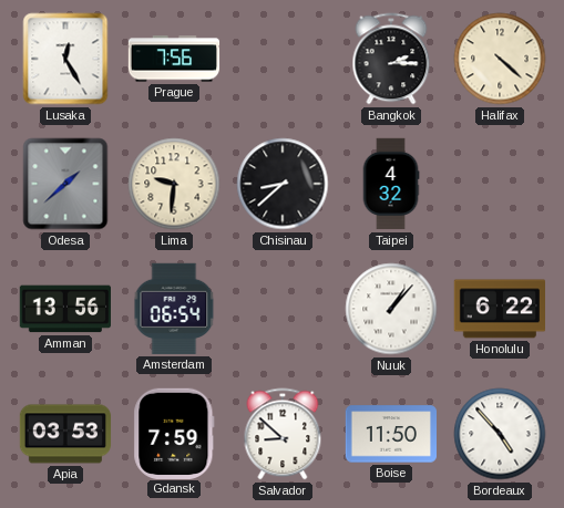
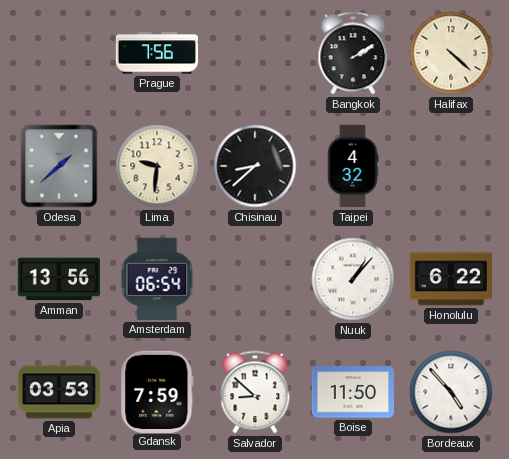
Lusaka: 12:25 -> none
Bangkok: 2:15 -> 2:10
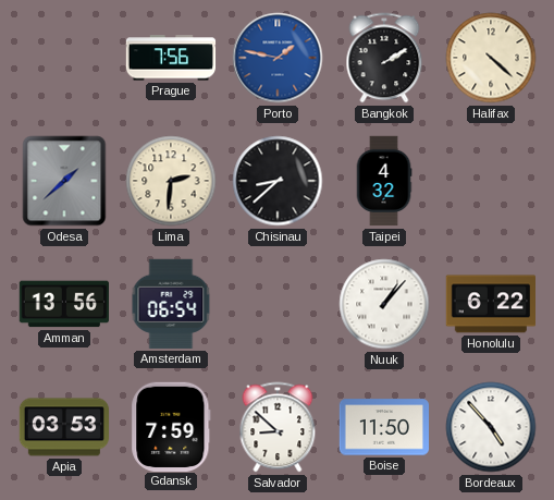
Porto: none -> 1:47
Lima: 9:31 -> 2:31
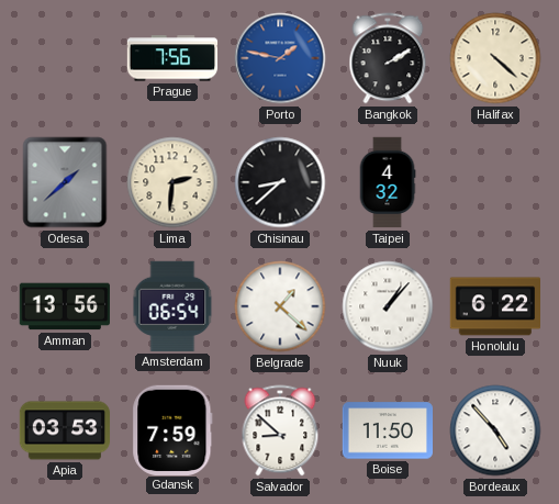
Belgrade: none -> 1:22
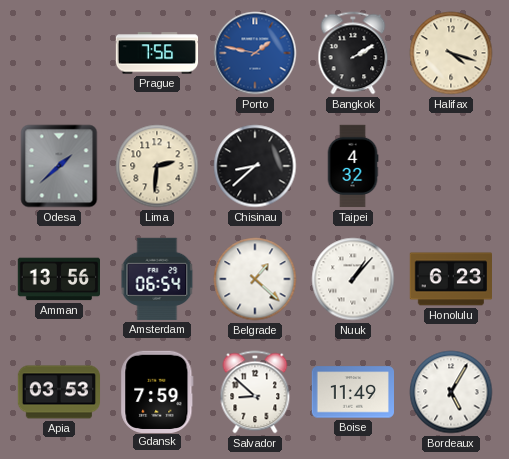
Halifax: 4:22 -> 4:18
Honolulu: 6:22 -> 6:23
Boise: 11:50 -> 11:49
Bordeaux: 4:53 -> 5:05
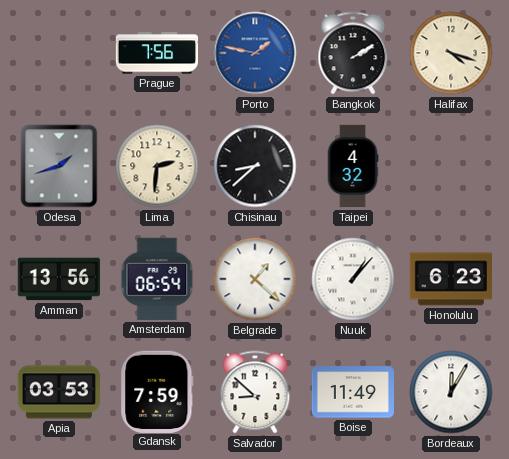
Odesa: 1:38 -> 1:42
Bordeaux: 5:05 -> 12:05
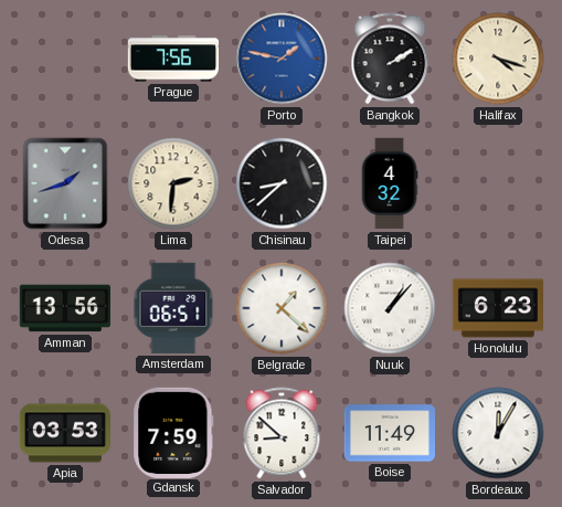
Amsterdam: 06:54 -> 06:51
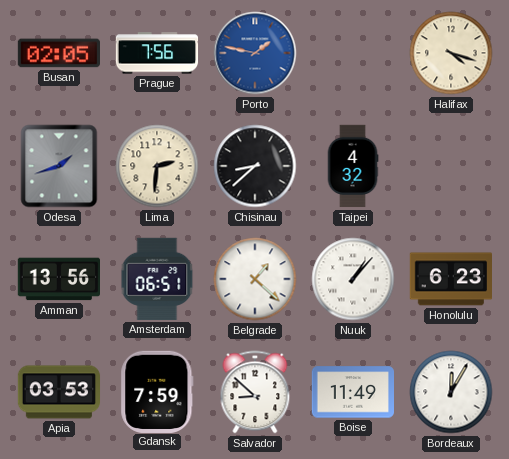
Busan: none -> 02:05
Bangkok: 2:10 -> none
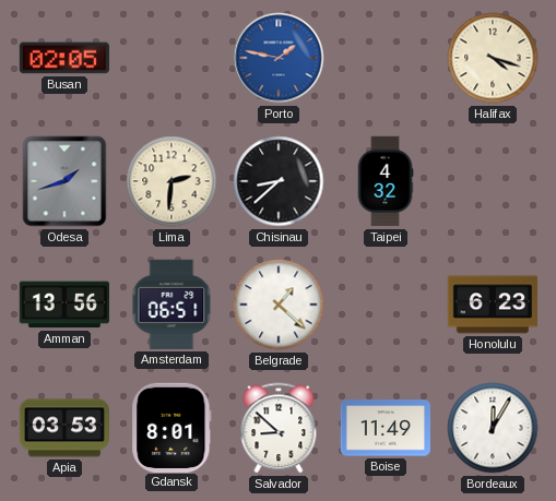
Prague: 7:56 -> none
Nuuk: 1:07 -> none
Gdansk: 7:59 -> 8:01
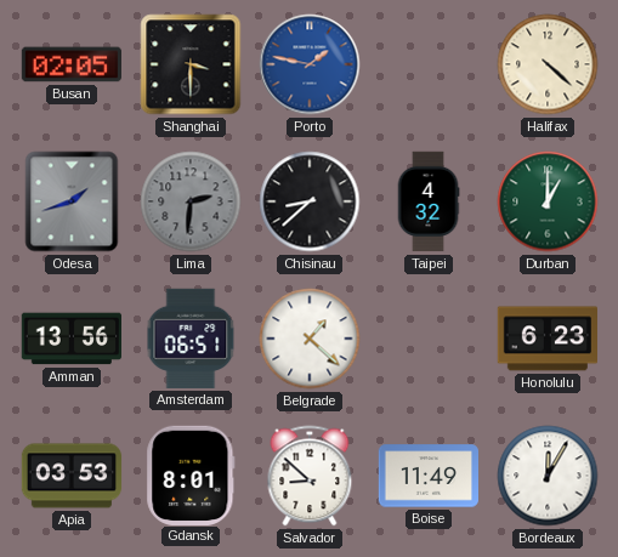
Shanghai: none -> 3:30
Halifax: 4:18 -> 4:22
Lima dial: cream -> grey
Durban: none -> 1:00
